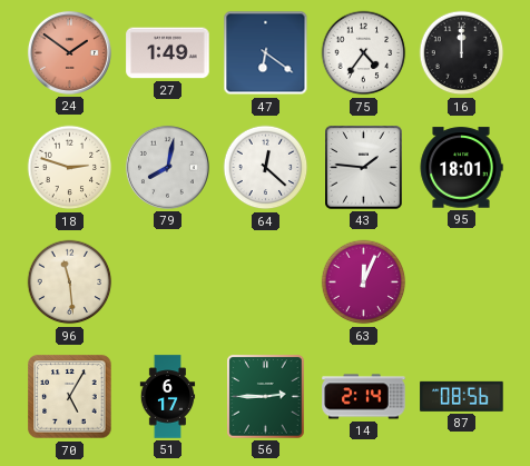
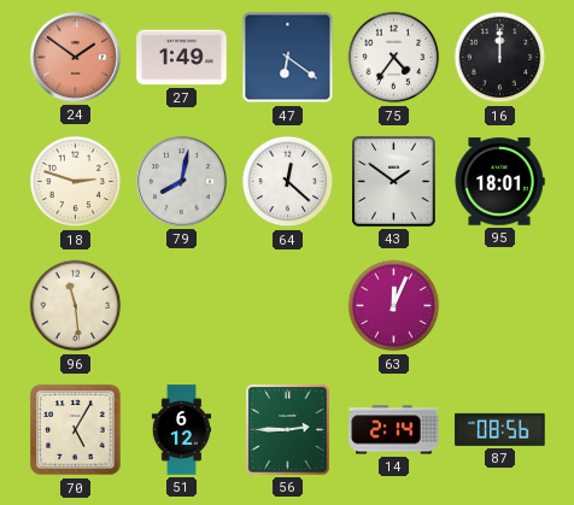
43: 1:46 -> 1:51
51: 6:17 -> 6:12
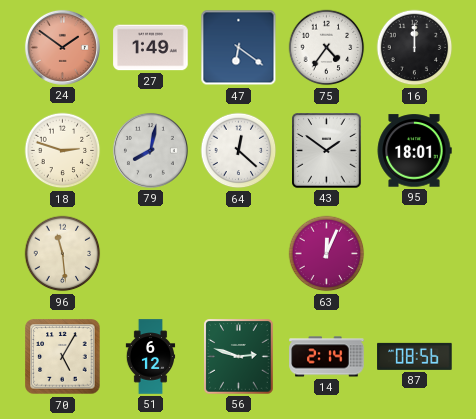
56: 2:45 -> 2:48
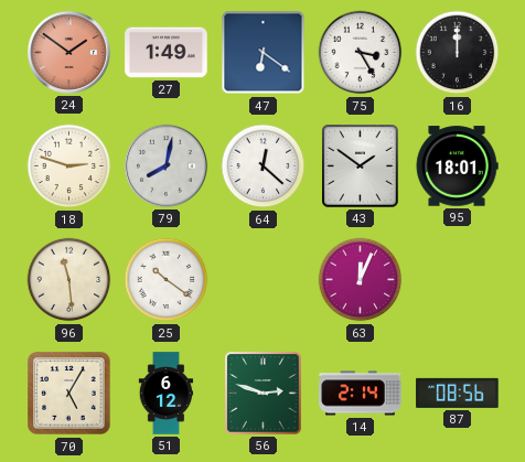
75: 4:36 -> 3:25
25: none -> 10:21
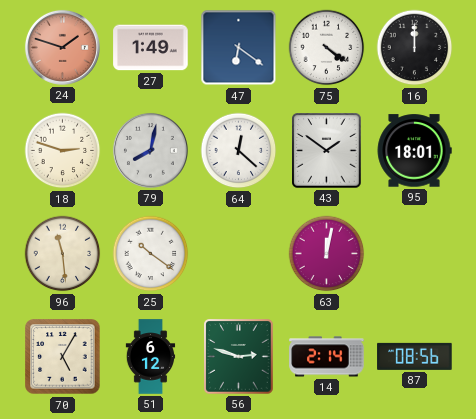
24: 1:51 -> 1:48
75: 3:25 -> 4:21
63: 12:04 -> 12:02
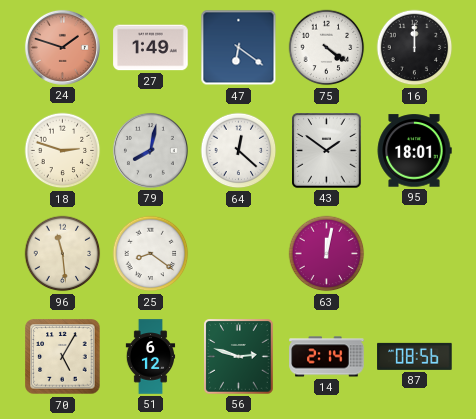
25: 10:21 -> 8:21
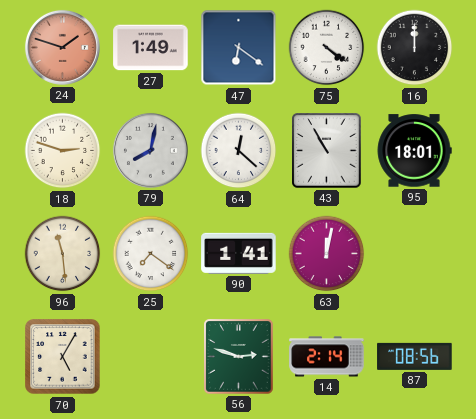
43: 1:51 -> 10:55
25: 8:21 -> 7:21
90: none -> 1:41
51: 6:12 -> none
